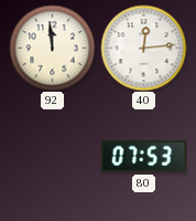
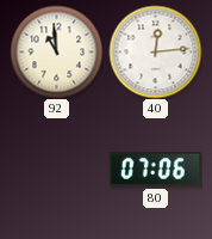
92: 11:59 -> 10:59
80: 07:53 -> 07:06
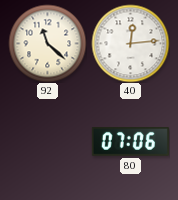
92: 10:59 -> 11:22
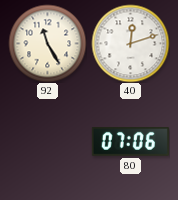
92: 11:22 -> 11:25
40: 12:14 -> 12:12
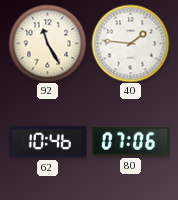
40: 12:12 -> 1:46
62: none -> 10:46
